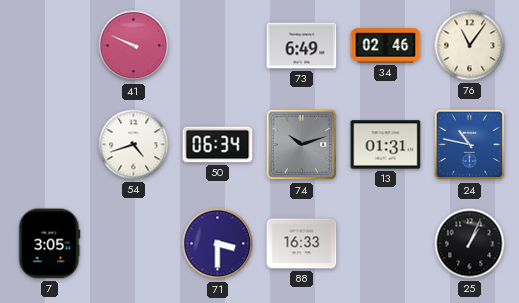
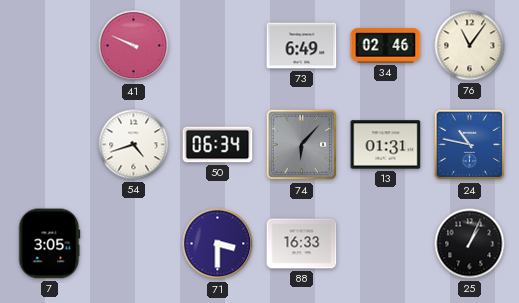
74: 10:12 -> 6:07
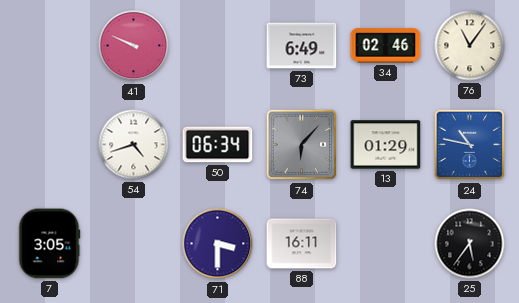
13: 01:31 -> 01:29
88: 16:33 -> 16:11
25: 1:04 -> 5:36
